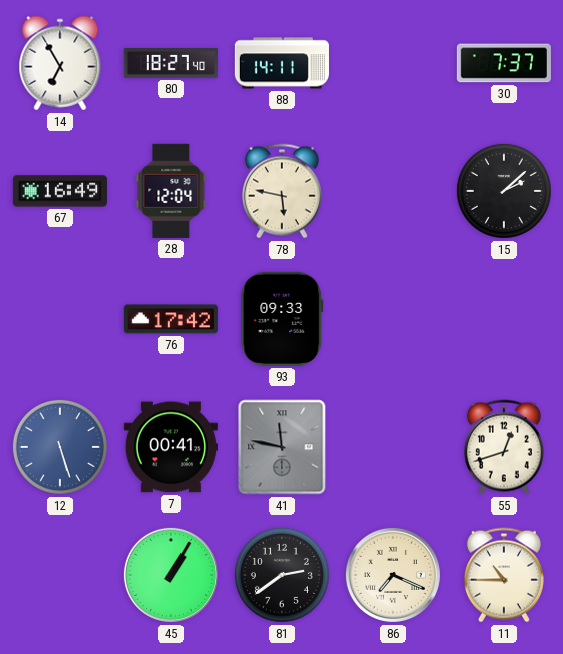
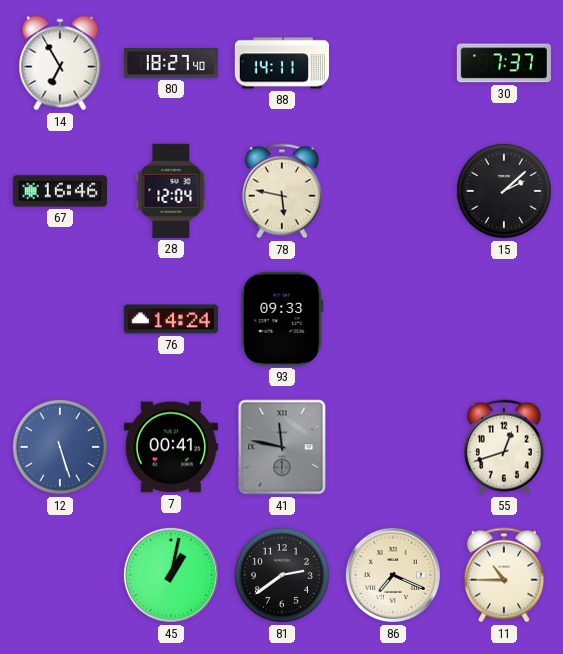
67: 16:49 -> 16:46
76: 17:42 -> 14:24
45: 1:05 -> 1:02
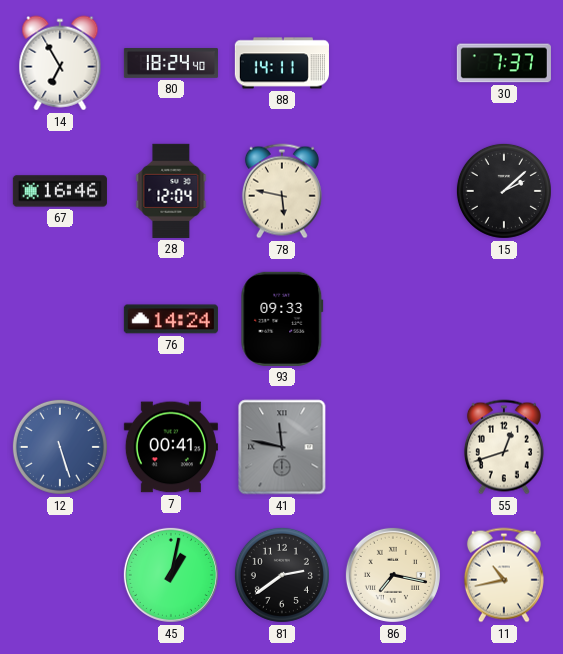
80: 18:27 -> 18:24
86: 7:19 -> 7:17
11: 10:45 -> 10:43
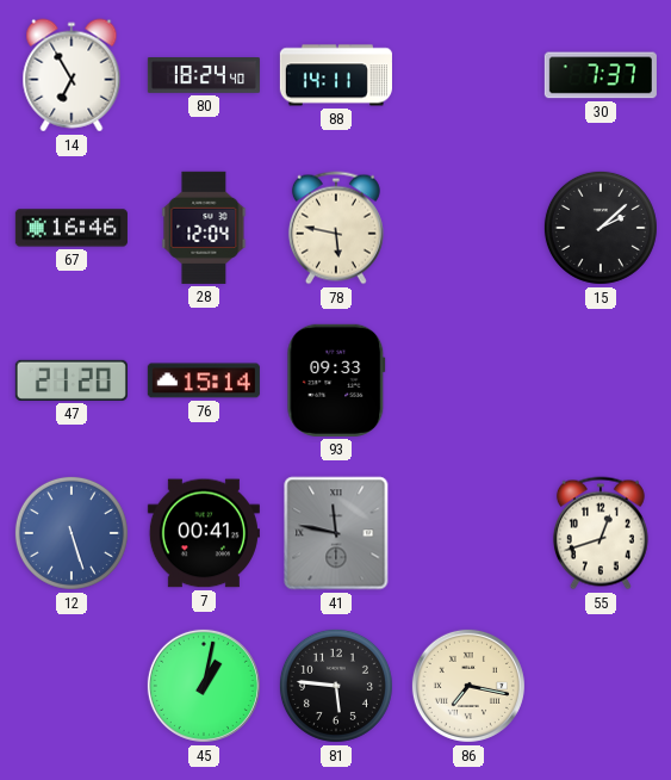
47: none -> 21:20
76: 14:24 -> 15:14
81: 2:39 -> 5:46
11: 10:43 -> none
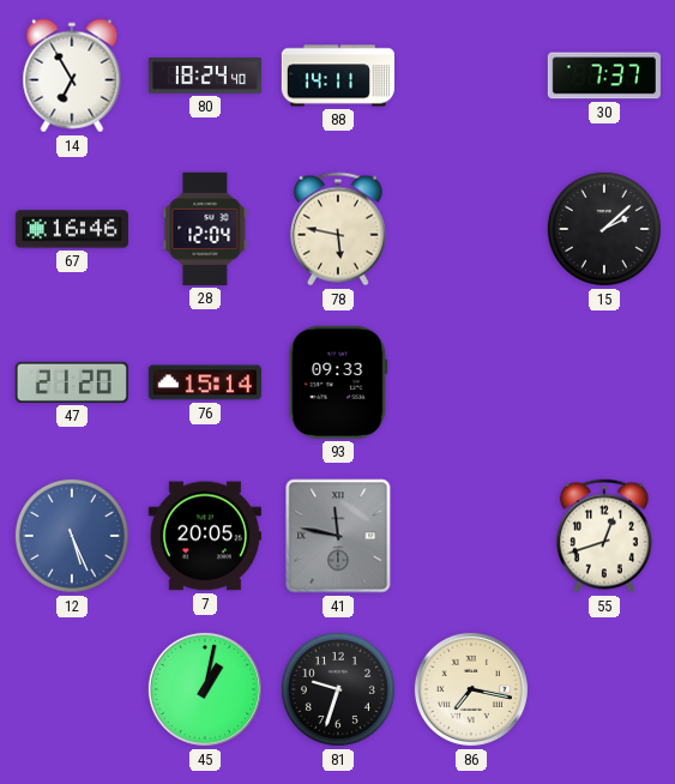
12: 5:27 -> 5:26
7: 00:41 -> 20:05
81: 5:46 -> 9:33
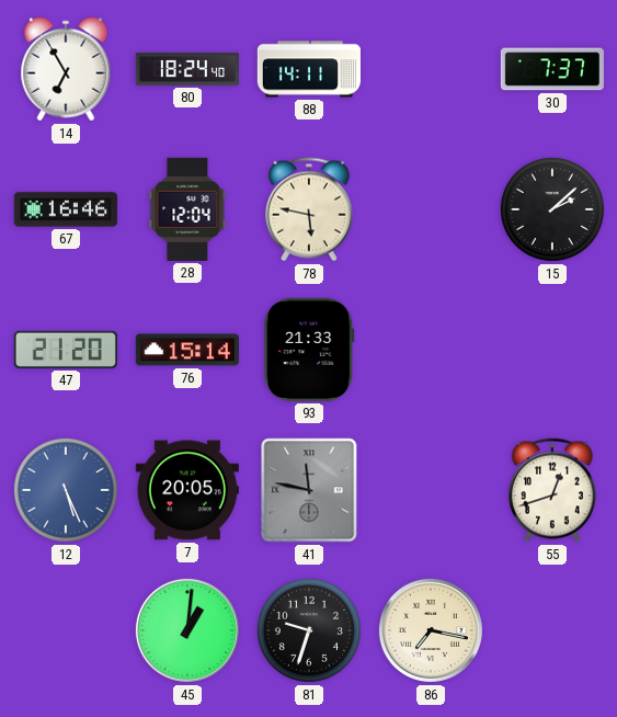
93: 09:33 -> 21:33
45: 1:02 -> 1:01
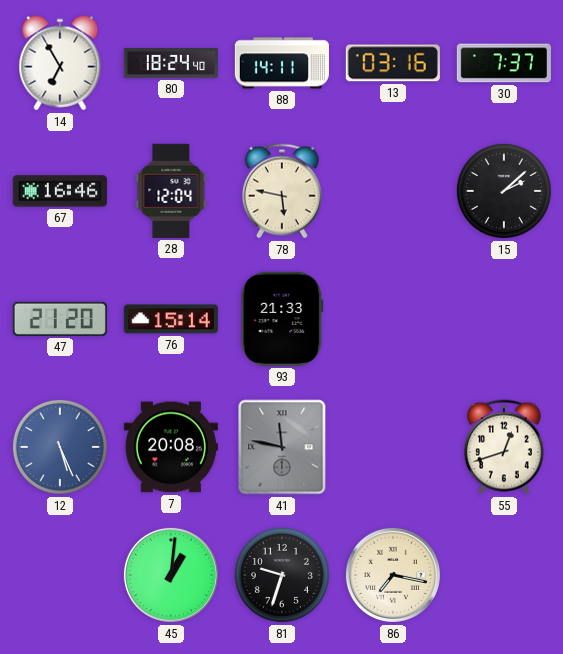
13: none -> 03:16
7: 20:05 -> 20:08
